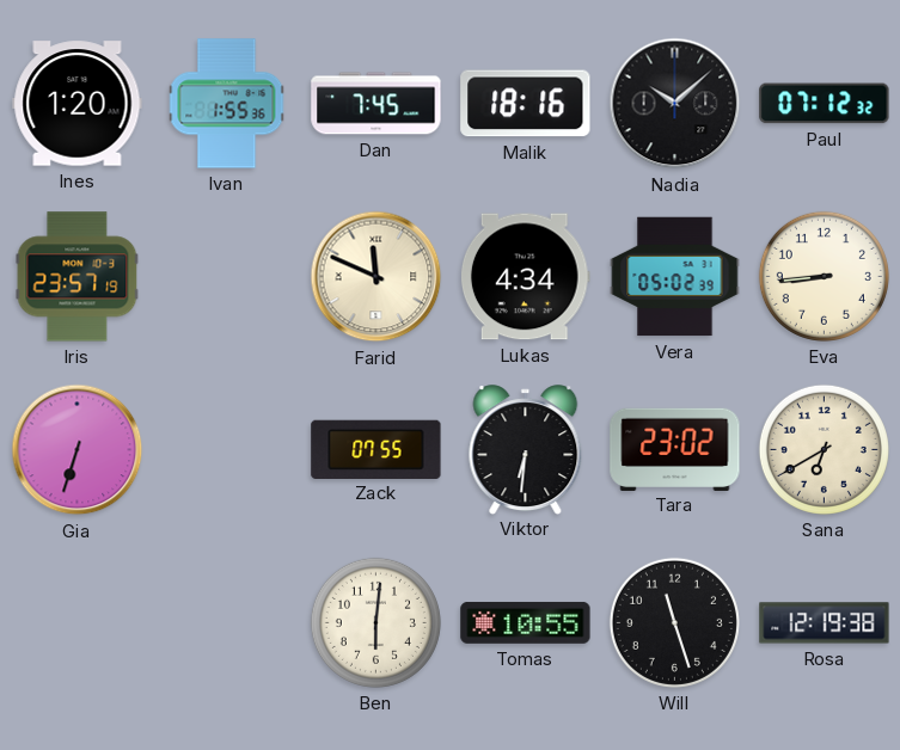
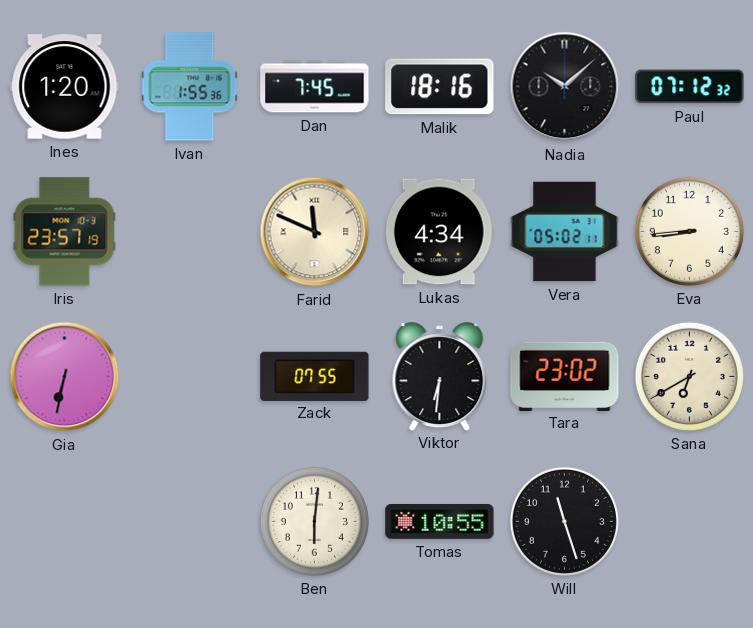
Vera: 05:02:39 -> 05:02:11
Gia: 6:33 -> 6:32
Rosa: 12:19 -> none
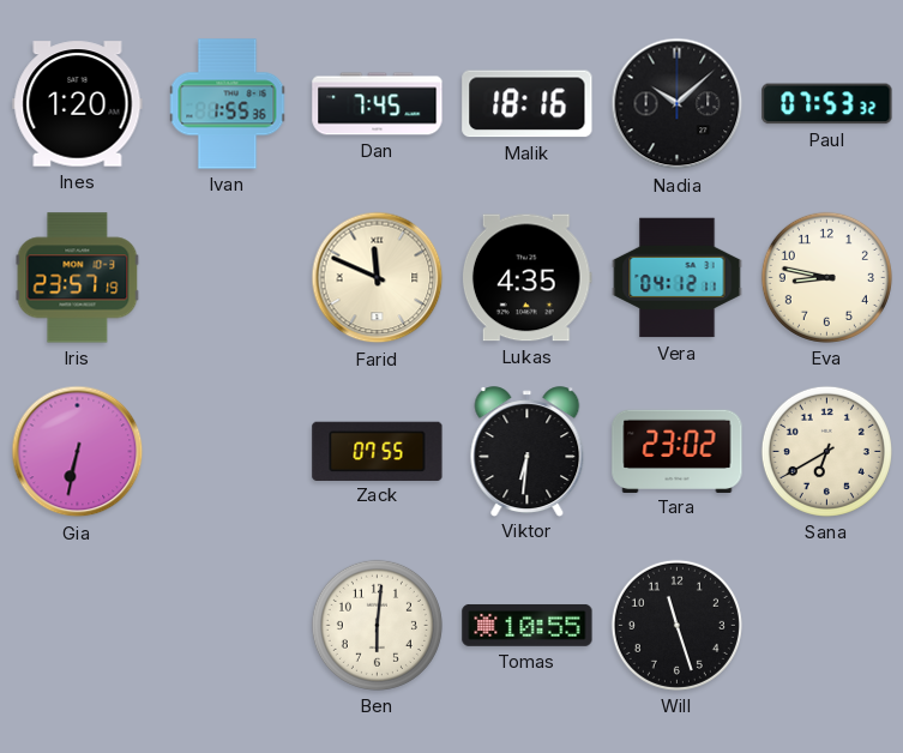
Paul: 07:12 -> 07:53
Lukas: 4:34 -> 4:35
Vera: 05:02 -> 04:12
Eva: 8:44 -> 8:47
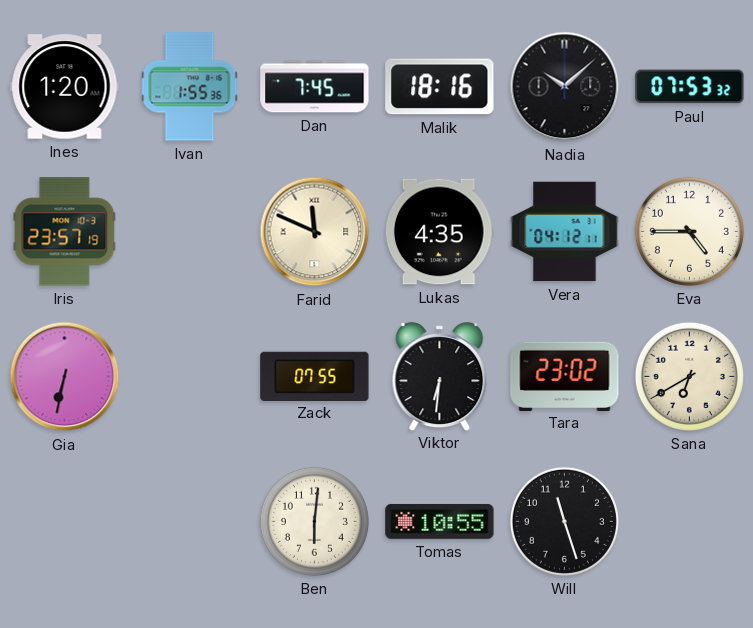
Eva: 8:47 -> 4:45
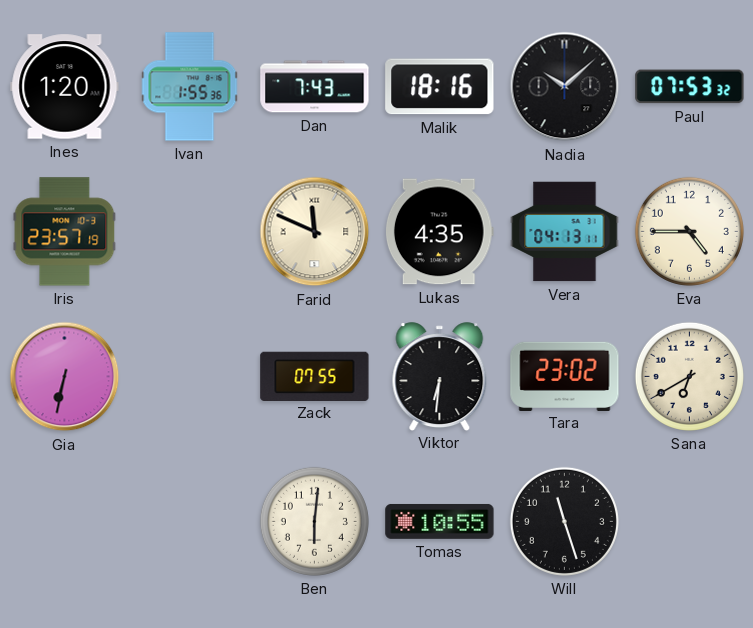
Dan: 7:45 -> 7:43
Vera: 04:12 -> 04:13
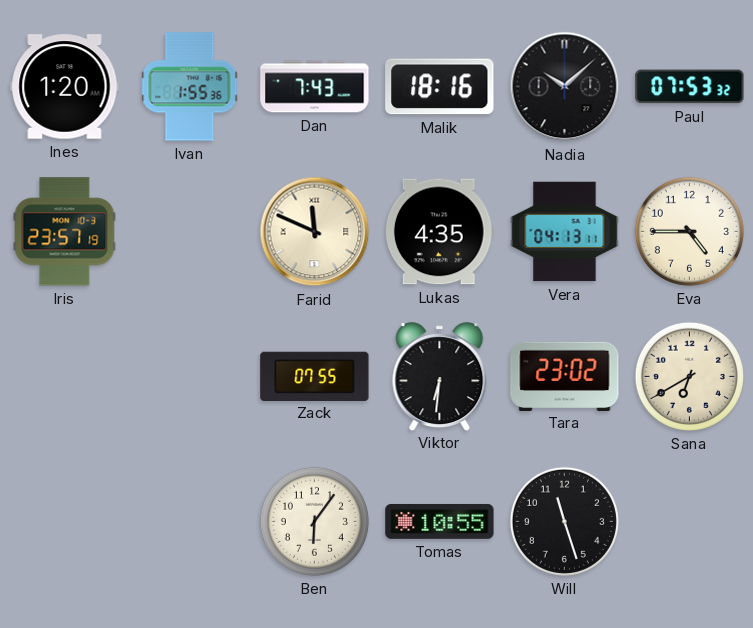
Gia: 6:32 -> none
Ben: 6:01 -> 6:06
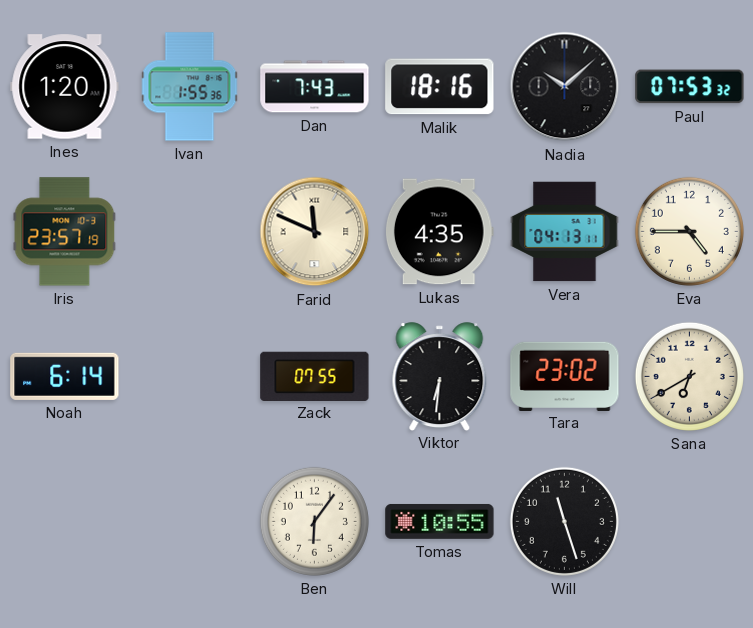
Noah: none -> 6:14
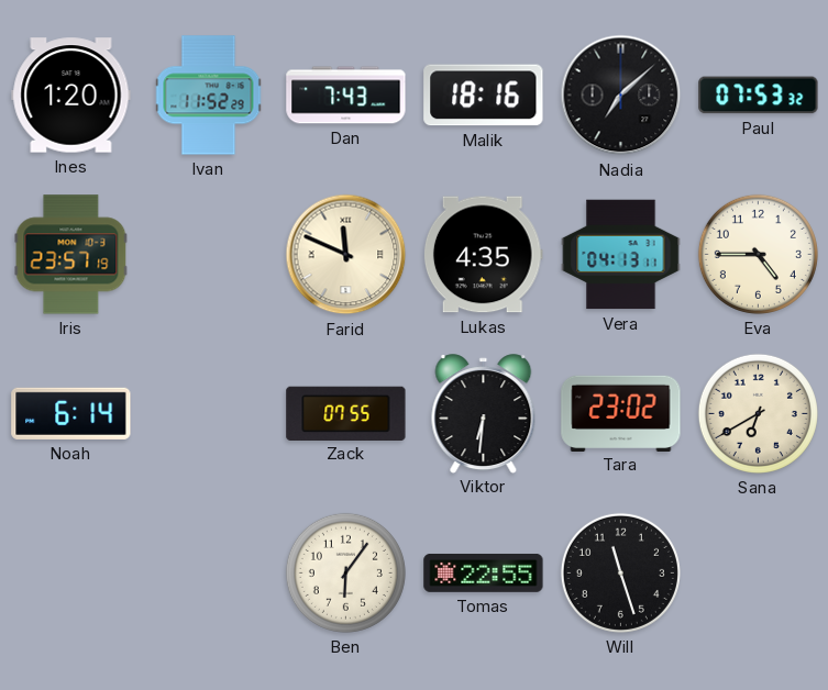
Ivan: 1:55 -> 11:52
Nadia: 10:08 -> 7:08
Tomas: 10:55 -> 22:55
